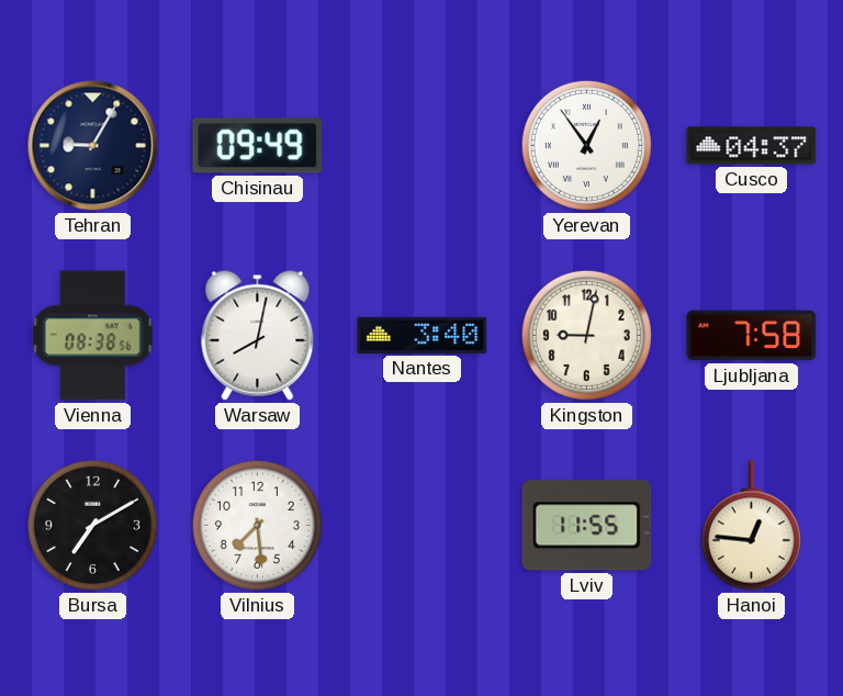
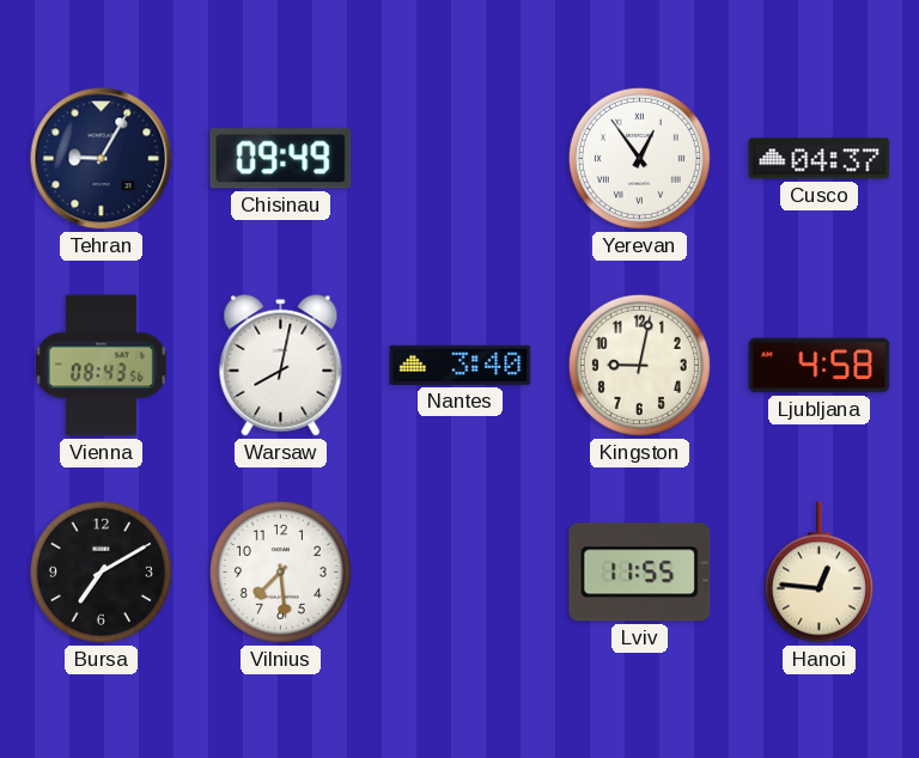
Vienna: 08:38 -> 08:43
Ljubljana: 7:58 -> 4:58
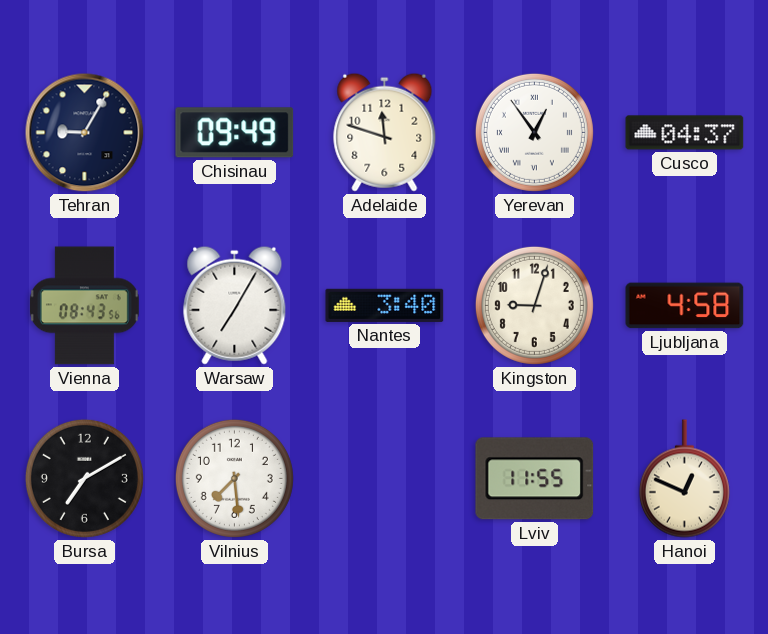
Adelaide: none -> 11:48
Warsaw: 8:02 -> 7:05
Kingston: 9:02 -> 9:03
Hanoi: 12:46 -> 12:49
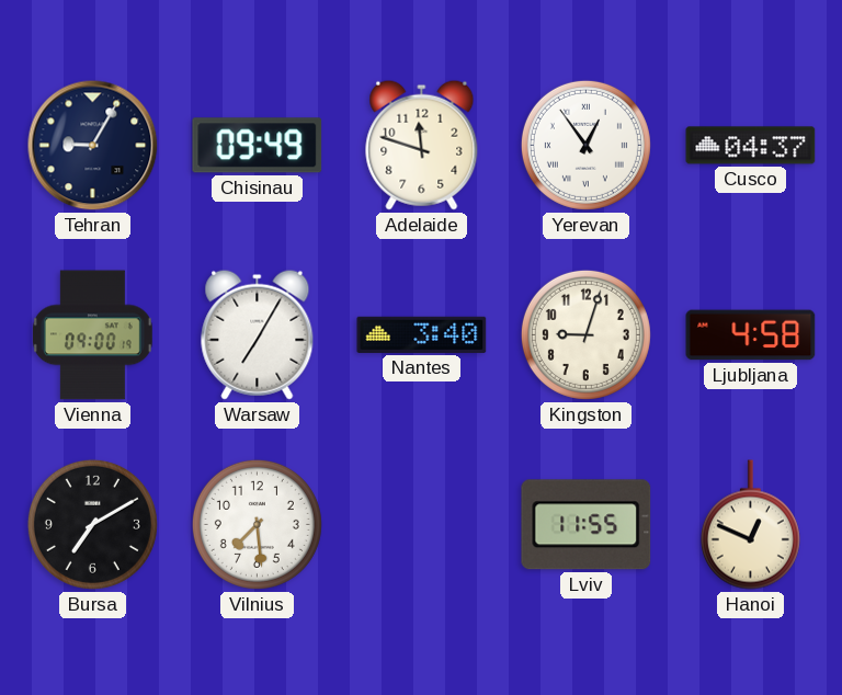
Vienna: 08:43 -> 09:00
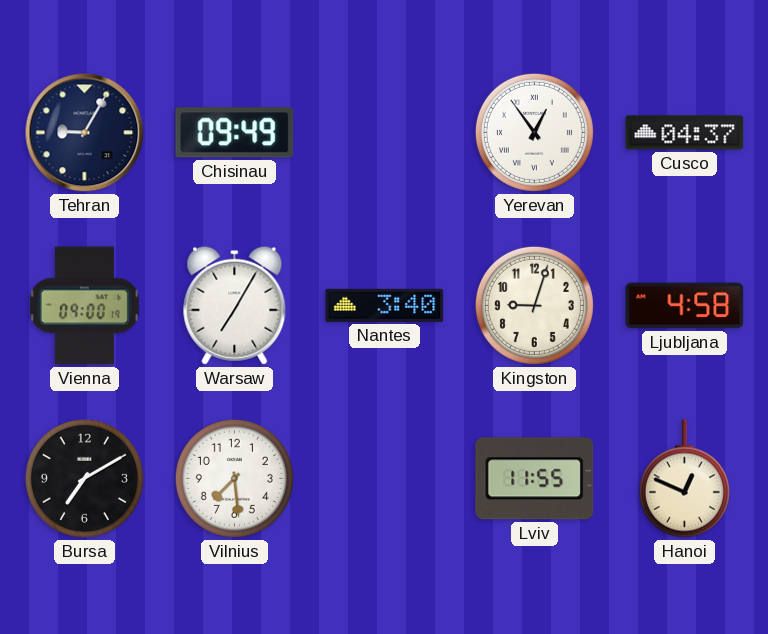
Adelaide: 11:48 -> none
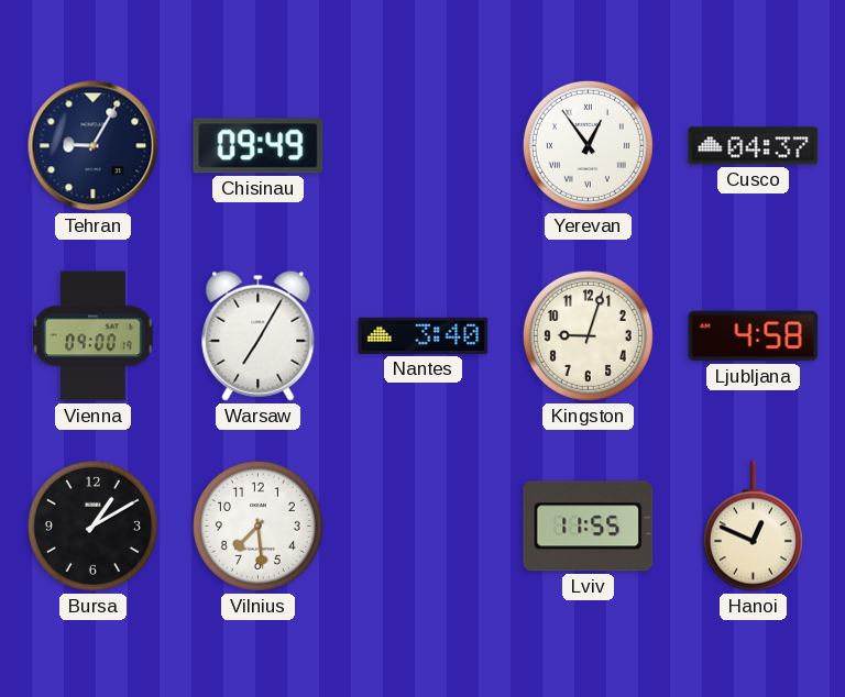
Bursa: 7:10 -> 1:10
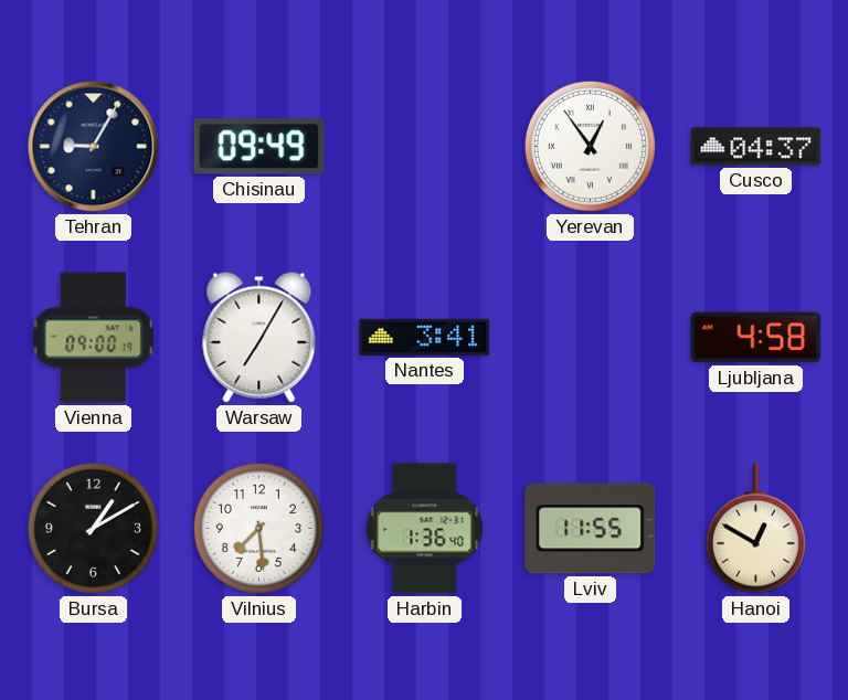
Nantes: 3:40 -> 3:41
Kingston: 9:03 -> none
Harbin: none -> 1:36
Hanoi: 12:49 -> 12:50
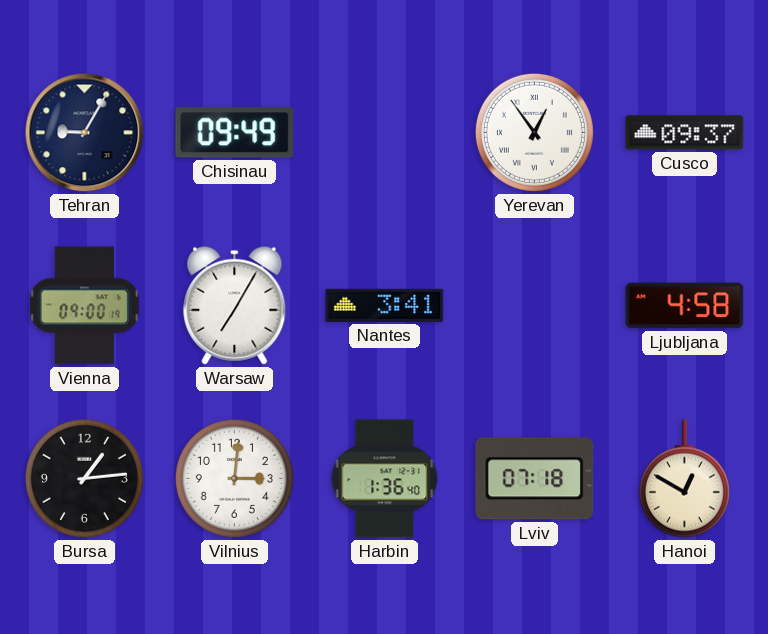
Cusco: 04:37 -> 09:37
Bursa: 1:10 -> 1:14
Vilnius: 7:29 -> 3:01
Lviv: 11:55 -> 07:18
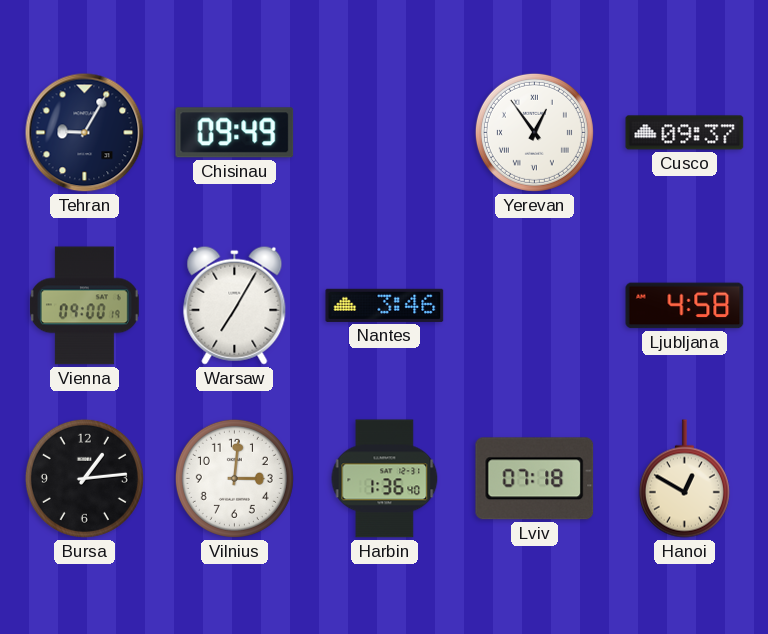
Nantes: 3:41 -> 3:46
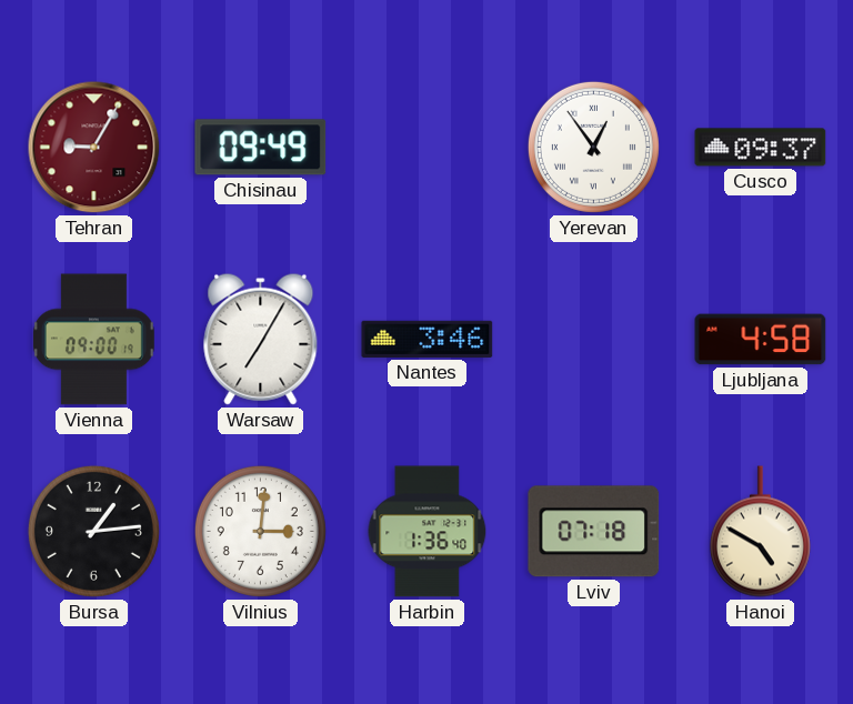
Tehran dial: navy -> burgundy
Hanoi: 12:50 -> 4:50
